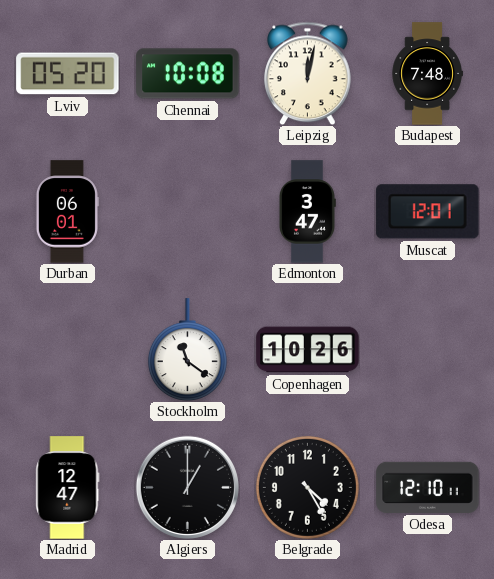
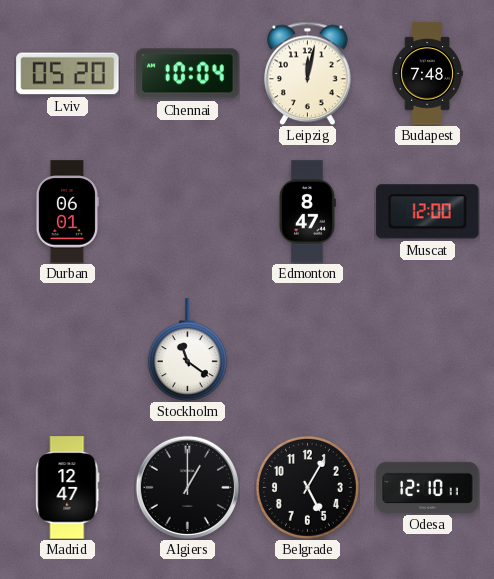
Chennai: 10:08 -> 10:04
Edmonton: 3:47 -> 8:47
Muscat: 12:01 -> 12:00
Copenhagen: 10:26 -> none
Belgrade: 4:25 -> 5:05
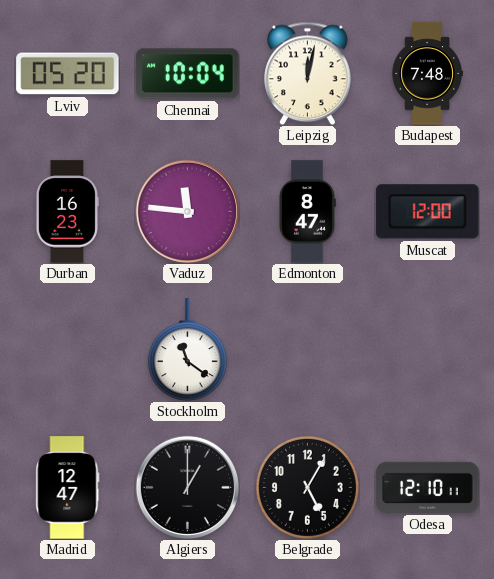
Durban: 06:01 -> 16:23
Vaduz: none -> 11:46
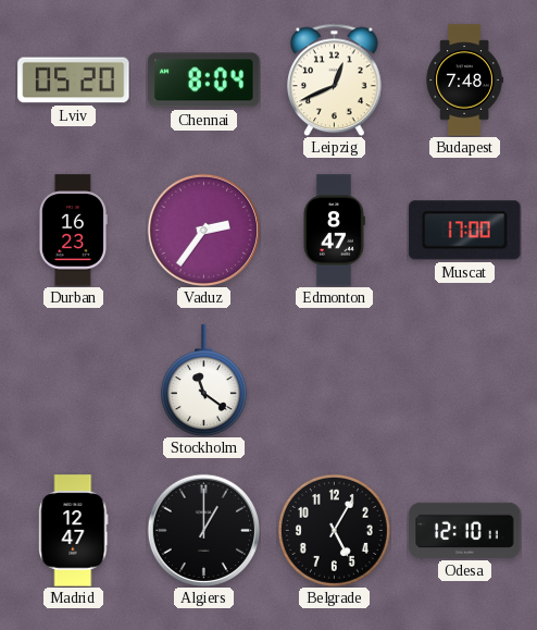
Chennai: 10:04 -> 8:04
Leipzig: 12:02 -> 12:41
Vaduz: 11:46 -> 2:36
Muscat: 12:00 -> 17:00
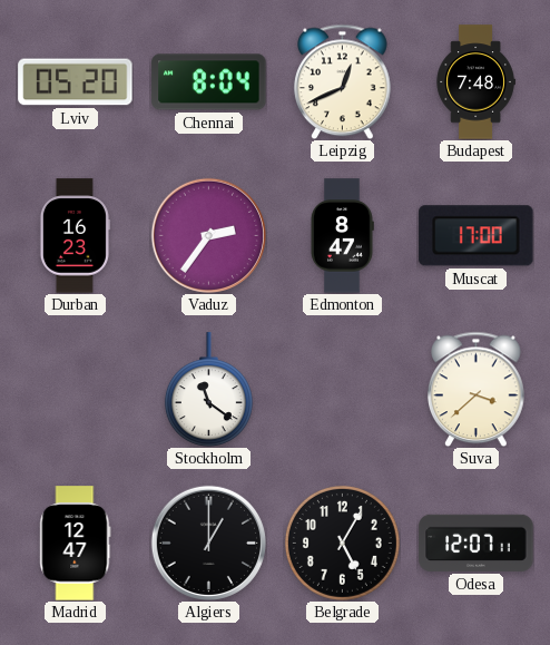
Suva: none -> 3:38
Odesa: 12:10 -> 12:07
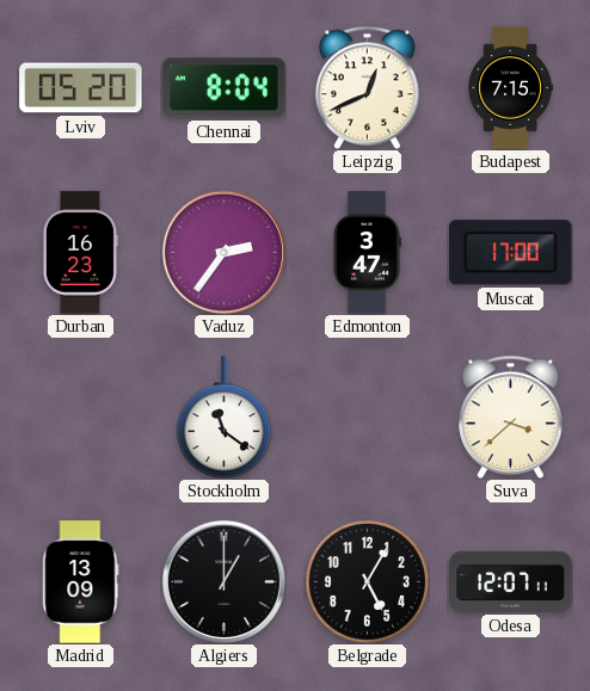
Budapest: 7:48 -> 7:15
Edmonton: 8:47 -> 3:47
Madrid: 12:47 -> 13:09
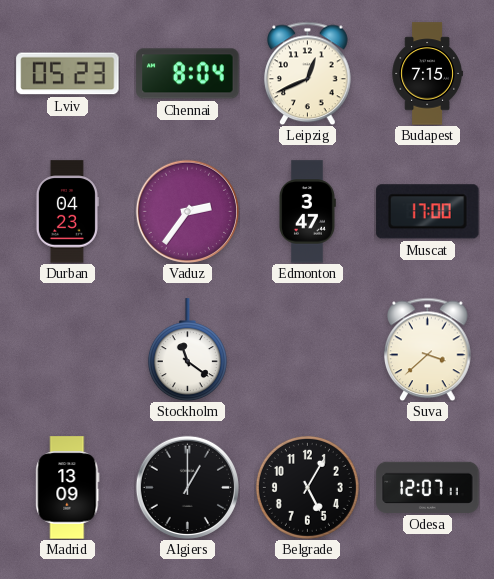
Lviv: 05:20 -> 05:23
Durban: 16:23 -> 04:23
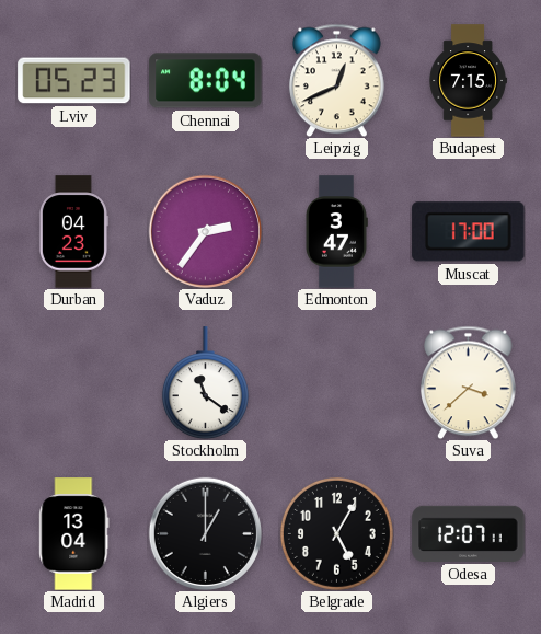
Madrid: 13:09 -> 13:04
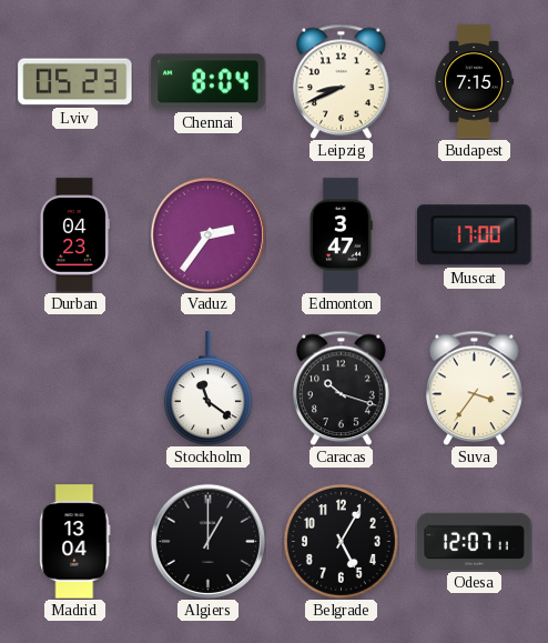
Leipzig: 12:41 -> 8:41
Caracas: none -> 10:18
Suva: 3:38 -> 3:36
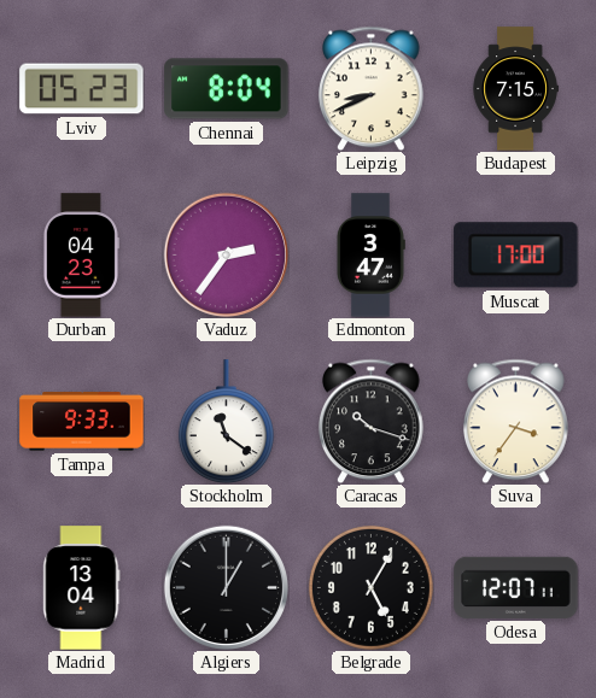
Tampa: none -> 9:33
